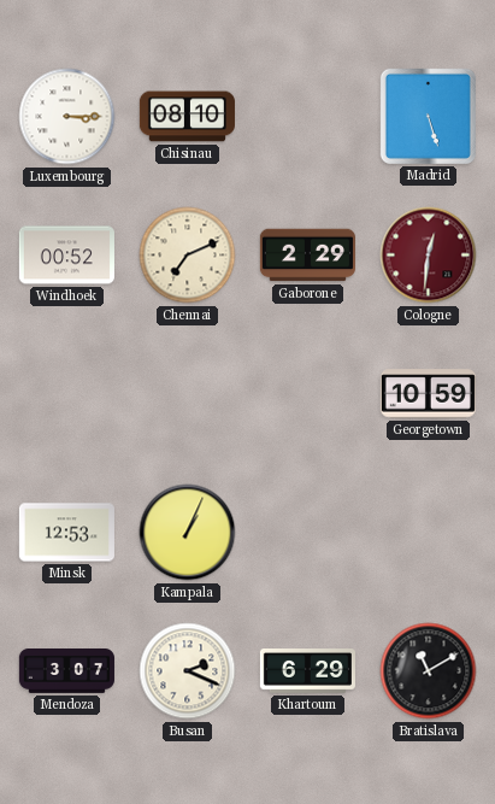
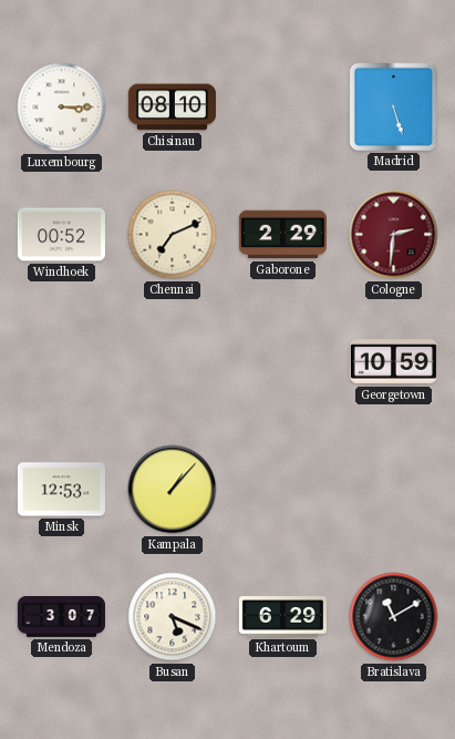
Cologne: 12:31 -> 2:31
Kampala: 1:04 -> 1:07
Busan: 2:19 -> 5:19
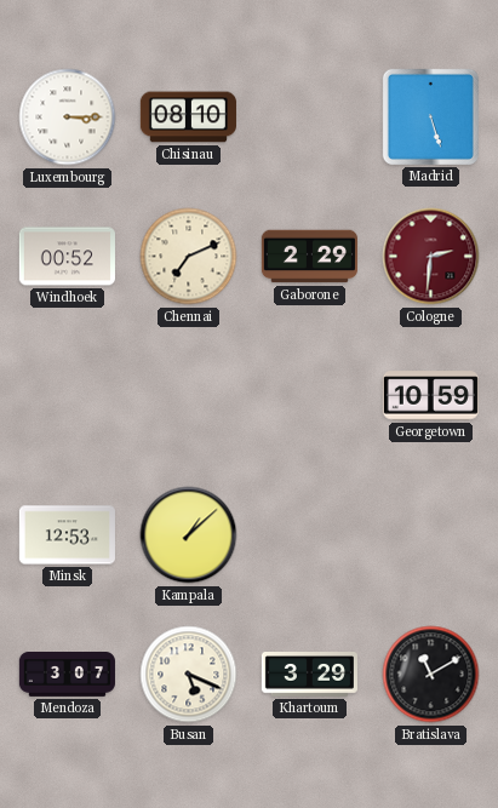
Kampala: 1:07 -> 1:08
Khartoum: 6:29 -> 3:29
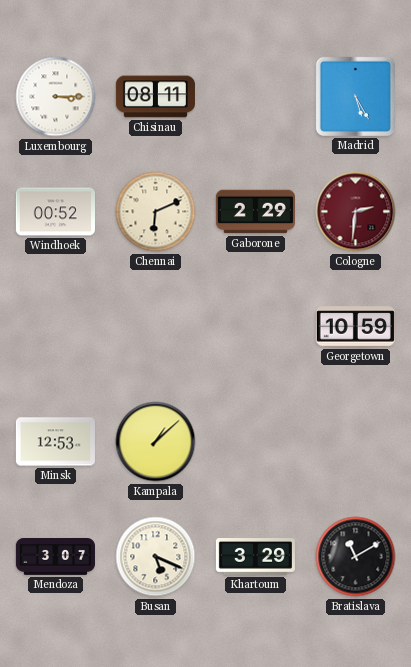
Chisinau: 08:10 -> 08:11
Madrid: 5:27 -> 5:25
Chennai: 7:11 -> 6:11
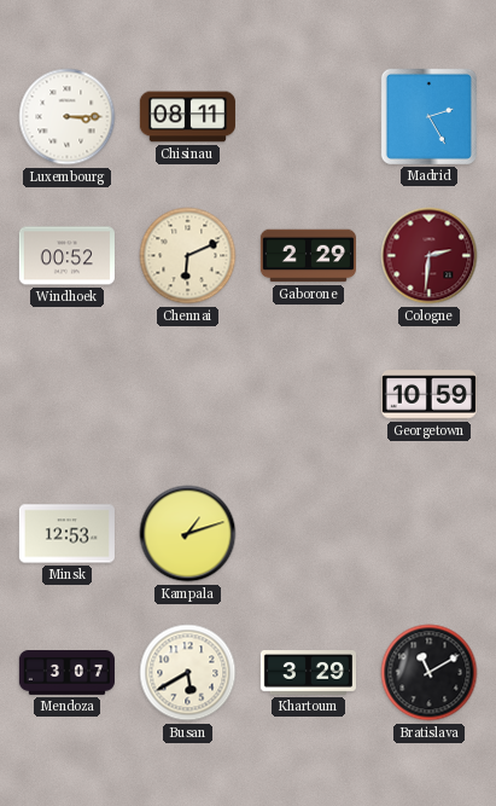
Madrid: 5:25 -> 2:25
Kampala: 1:08 -> 1:12
Busan: 5:19 -> 5:40
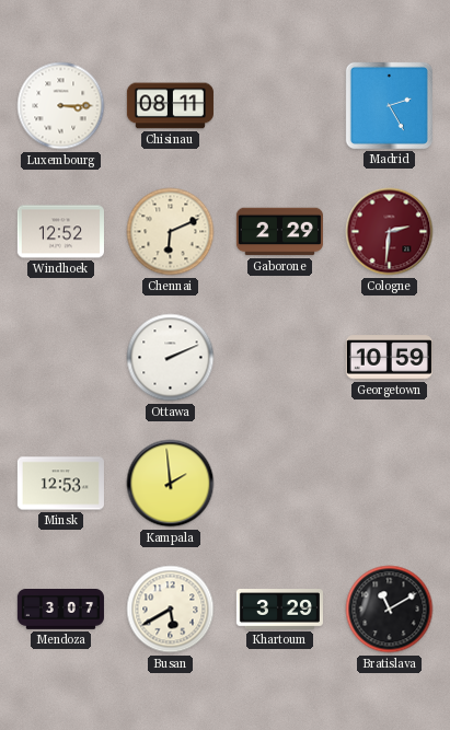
Windhoek: 00:52 -> 12:52
Ottawa: none -> 2:11
Kampala: 1:12 -> 1:59
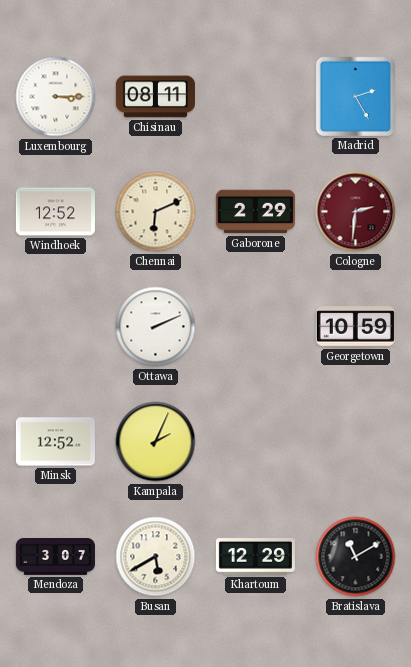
Minsk: 12:53 -> 12:52
Kampala: 1:59 -> 2:04
Khartoum: 3:29 -> 12:29
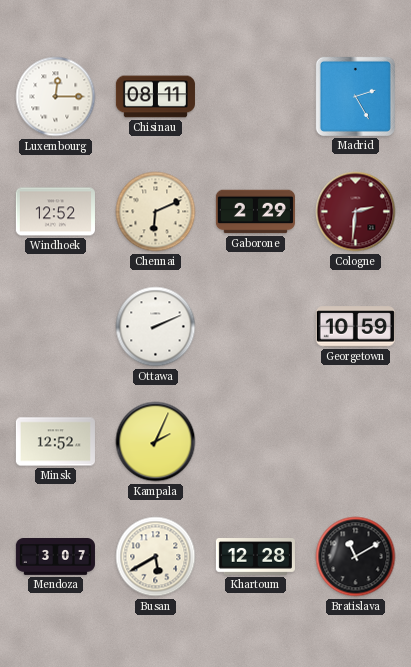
Luxembourg: 3:15 -> 12:15
Khartoum: 12:29 -> 12:28
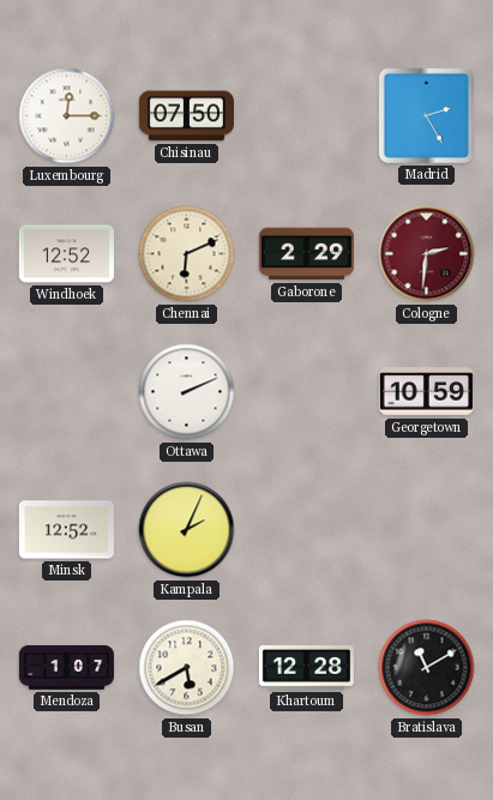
Chisinau: 08:11 -> 07:50
Mendoza: 3:07 -> 1:07
